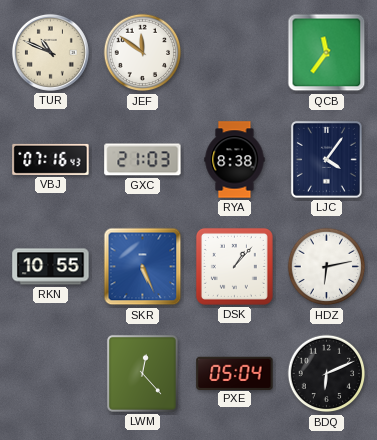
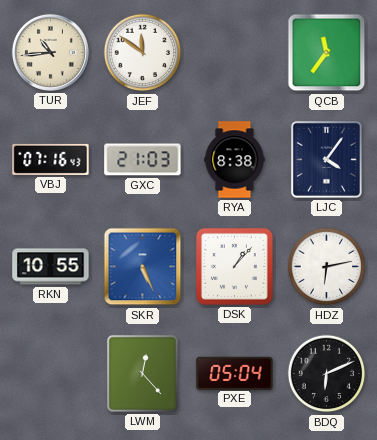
TUR: 10:49 -> 10:44
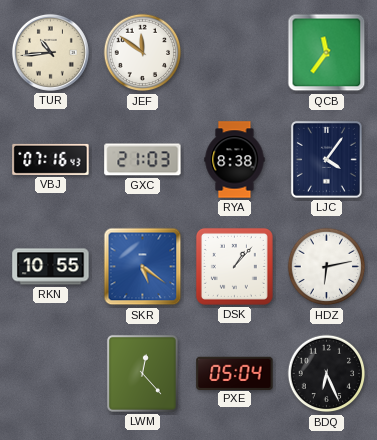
SKR: 5:26 -> 5:21
BDQ: 6:11 -> 6:26
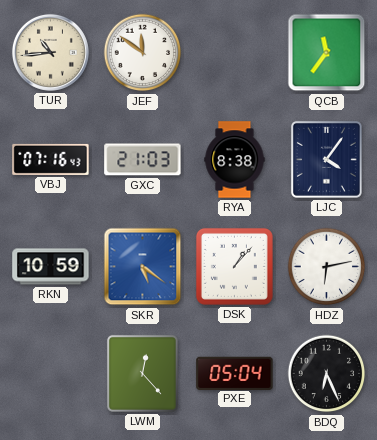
RKN: 10:55 -> 10:59
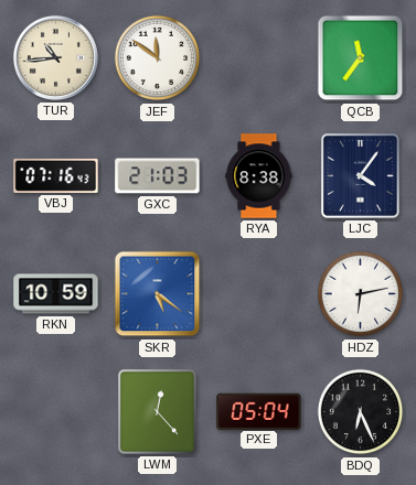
DSK: 1:07 -> none
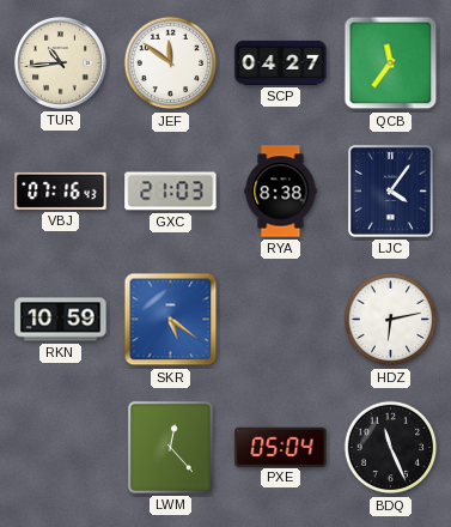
SCP: none -> 04:27
BDQ: 6:26 -> 11:26
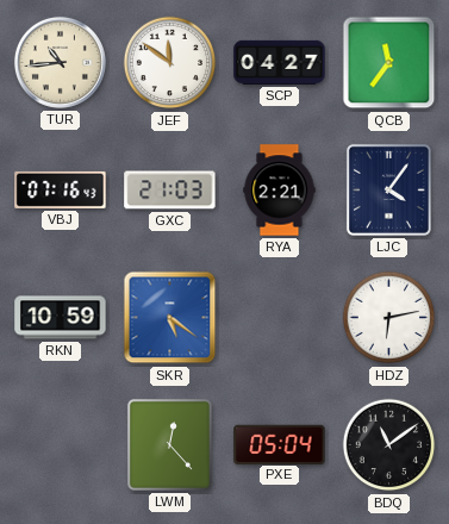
RYA: 8:38 -> 2:21
BDQ: 11:26 -> 11:09
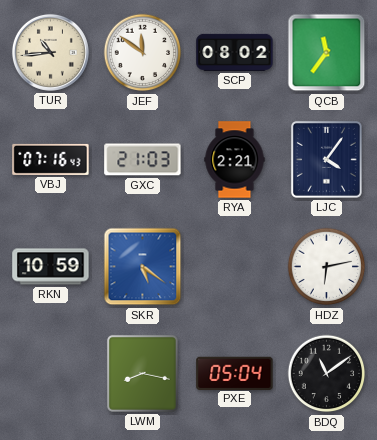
SCP: 04:27 -> 08:02
LWM: 12:23 -> 8:17
